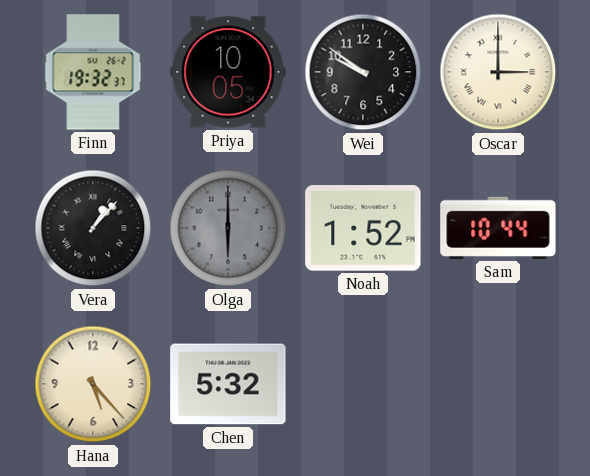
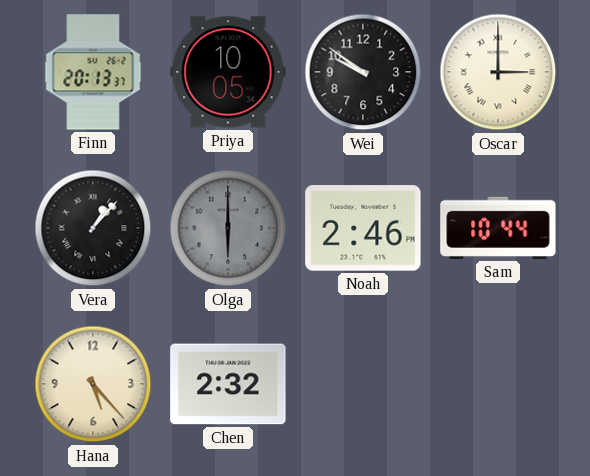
Finn: 19:32 -> 20:13
Noah: 1:52 -> 2:46
Chen: 5:32 -> 2:32
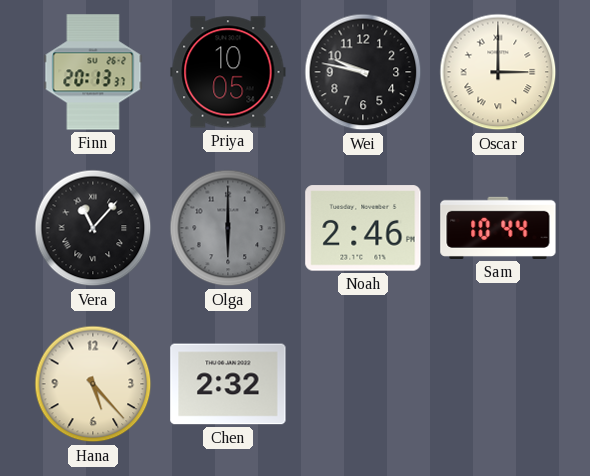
Wei: 9:51 -> 9:47
Vera: 1:07 -> 11:07
